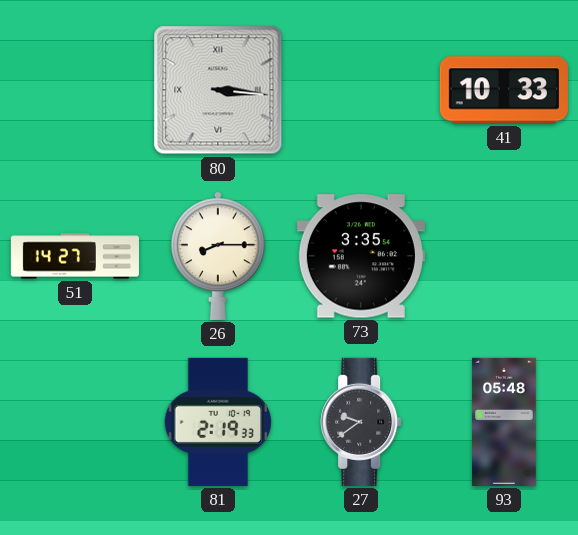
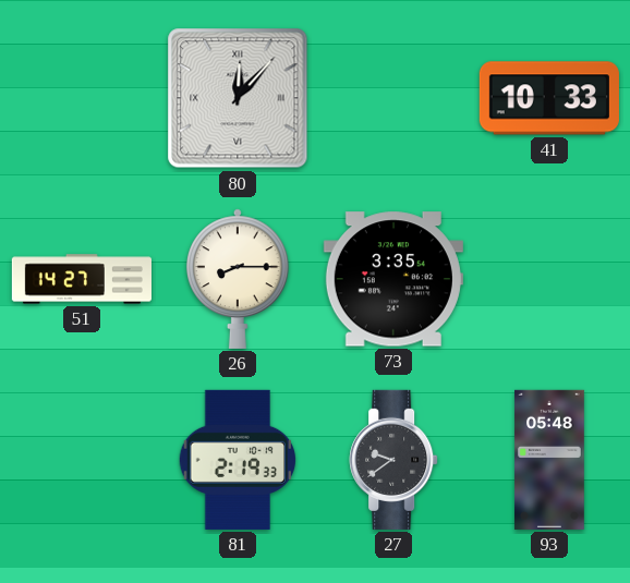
80: 3:16 -> 12:07
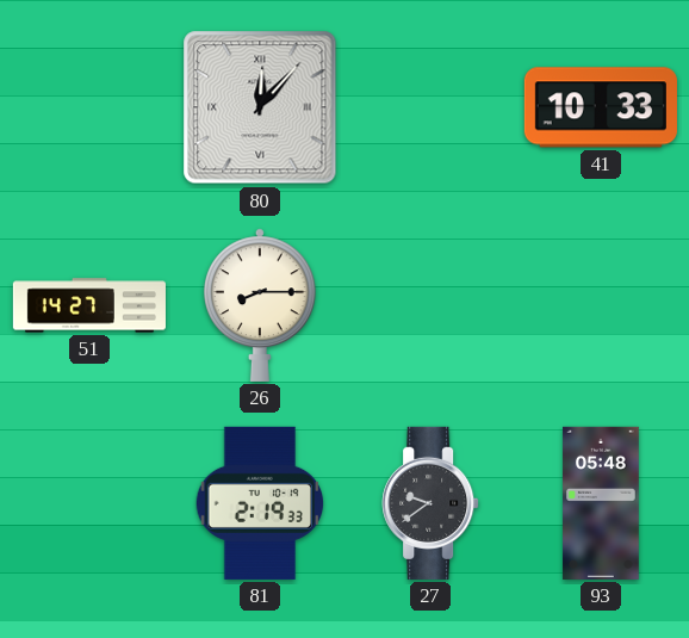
73: 3:35 -> none
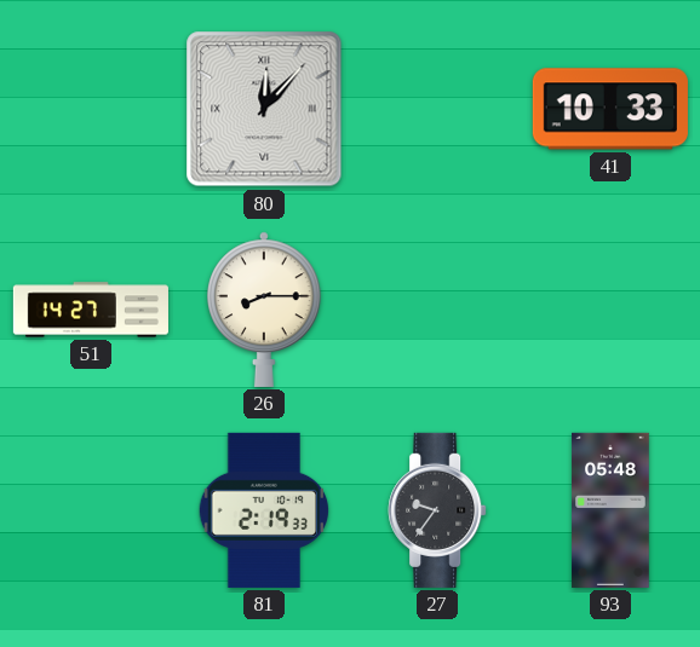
27: 9:39 -> 9:36
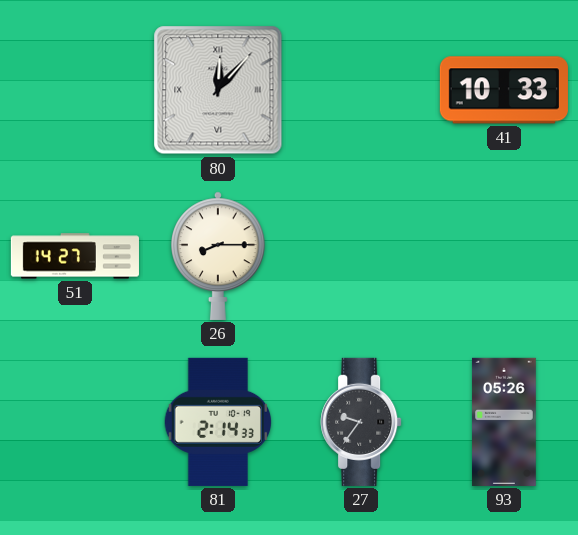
81: 2:19 -> 2:14
93: 05:48 -> 05:26
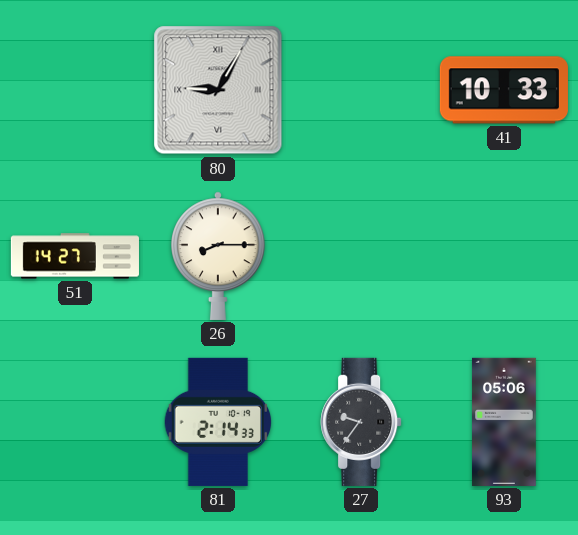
80: 12:07 -> 9:05
93: 05:26 -> 05:06
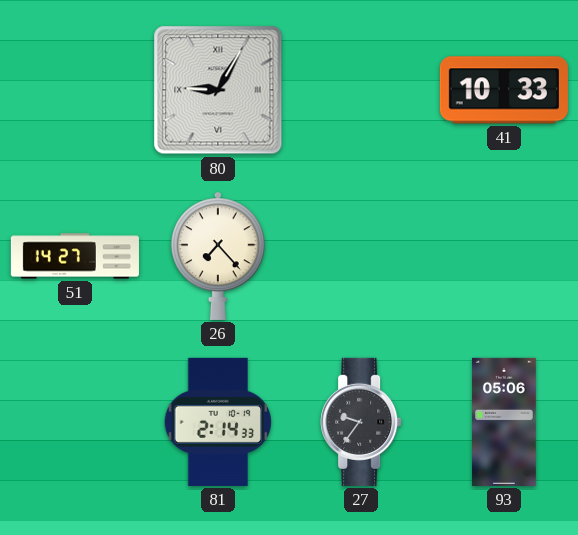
26: 8:15 -> 7:23
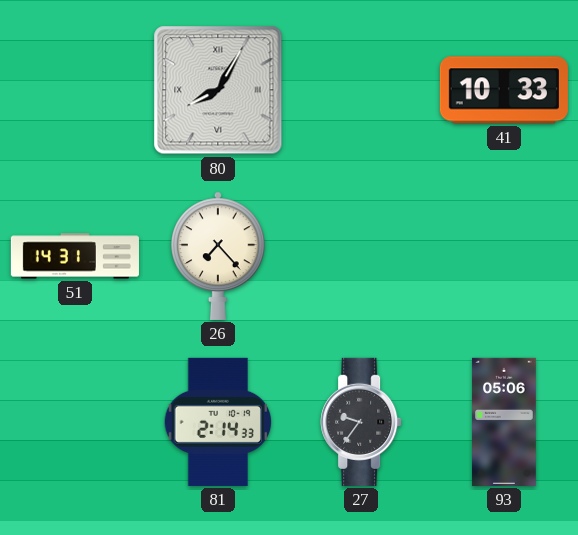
80: 9:05 -> 8:05
51: 14:27 -> 14:31
